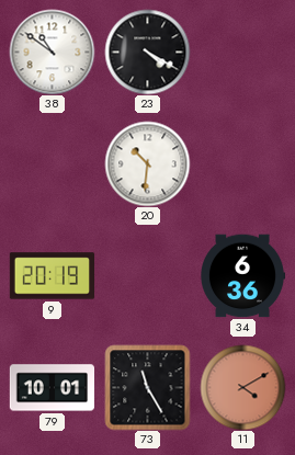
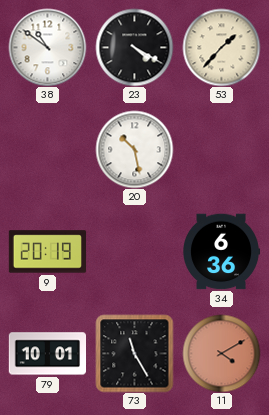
53: none -> 1:37
20: 10:31 -> 10:28
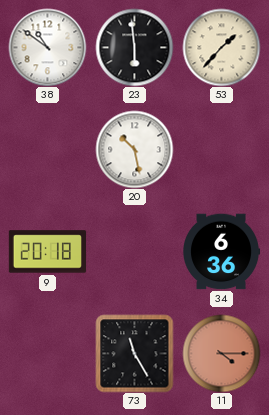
23: 4:20 -> 5:59
9: 20:19 -> 20:18
79: 10:01 -> none
11: 4:10 -> 4:15
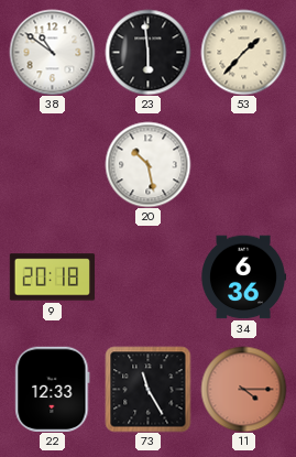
22: none -> 12:33
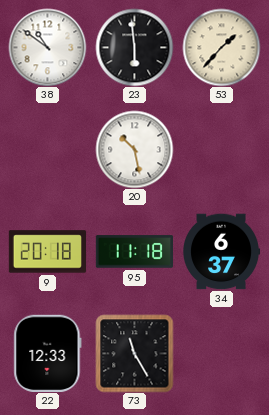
95: none -> 11:18
34: 6:36 -> 6:37
11: 4:15 -> none
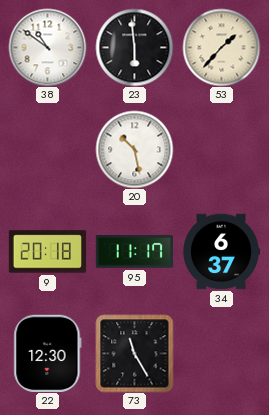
95: 11:18 -> 11:17
22: 12:33 -> 12:30
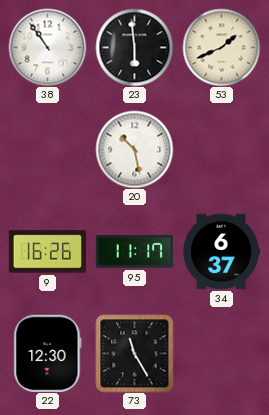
38: 10:51 -> 10:54
53: 1:37 -> 1:41
9: 20:18 -> 16:26
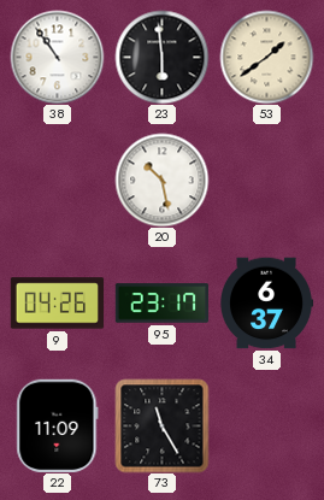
53: 1:41 -> 1:39
9: 16:26 -> 04:26
95: 11:17 -> 23:17
22: 12:30 -> 11:09
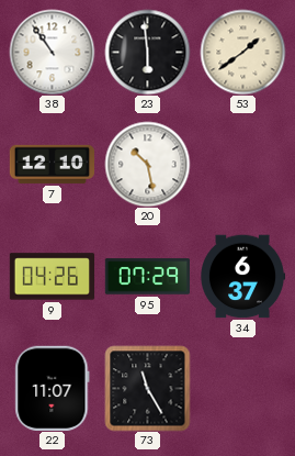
7: none -> 12:10
95: 23:17 -> 07:29
22: 11:09 -> 11:07
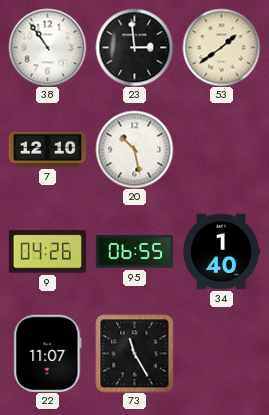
23: 5:59 -> 2:59
95: 07:29 -> 06:55
34: 6:37 -> 1:40
